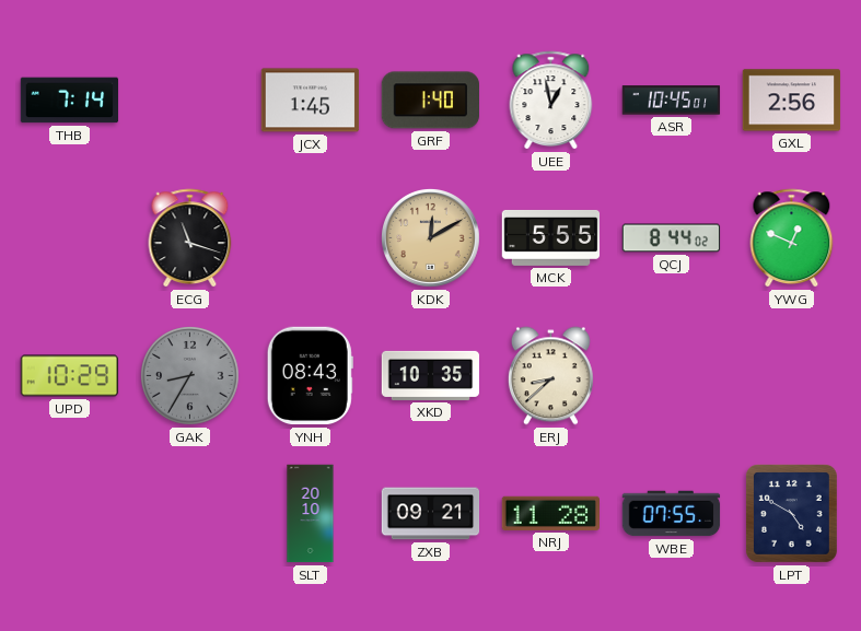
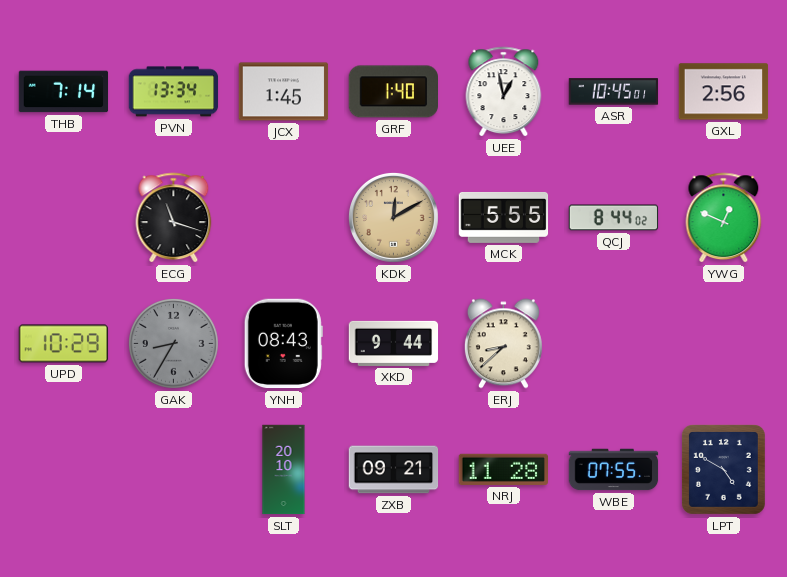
PVN: none -> 13:34
XKD: 10:35 -> 9:44
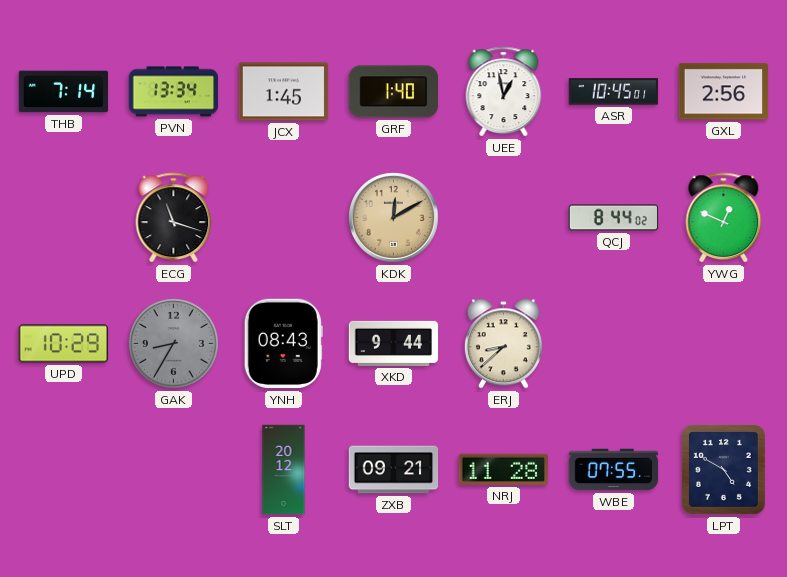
MCK: 5:55 -> none
SLT: 20:10 -> 20:12
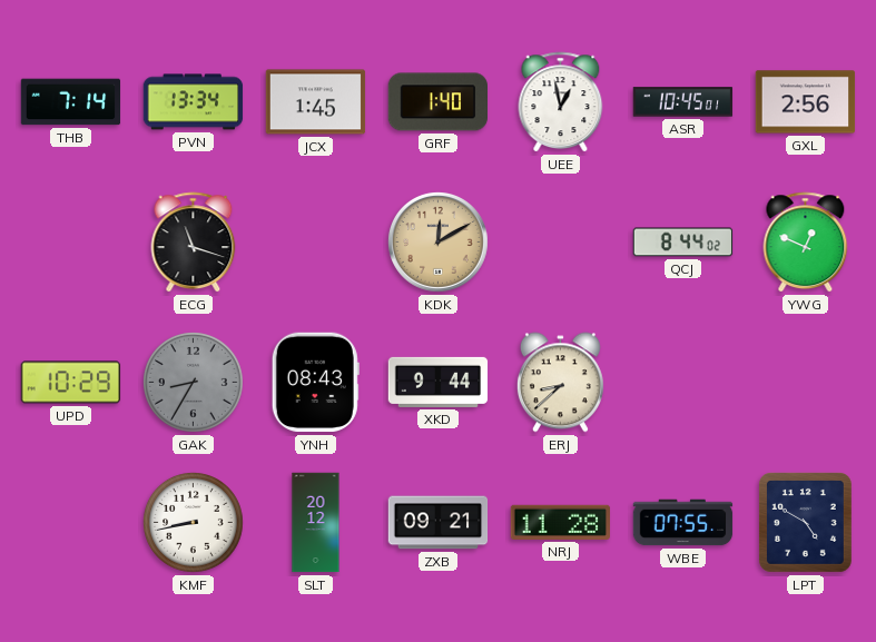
KMF: none -> 8:43
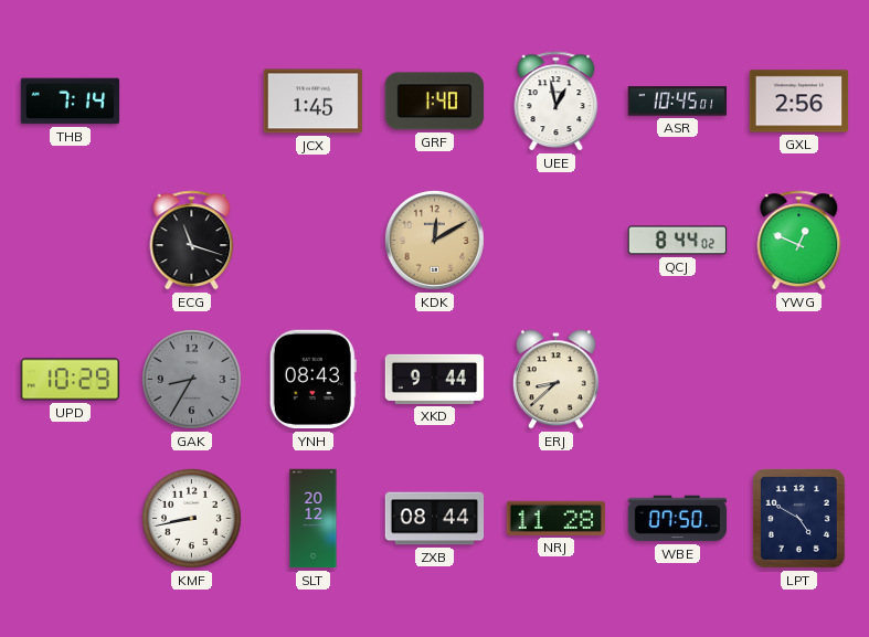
PVN: 13:34 -> none
ZXB: 09:21 -> 08:44
WBE: 07:55 -> 07:50
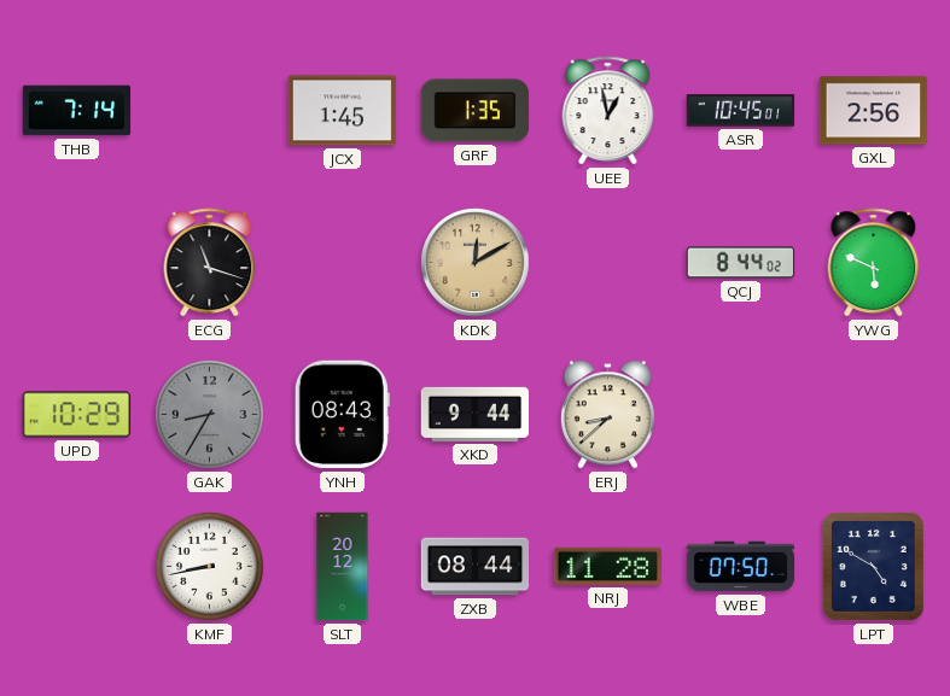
GRF: 1:40 -> 1:35
YWG: 12:49 -> 5:49
